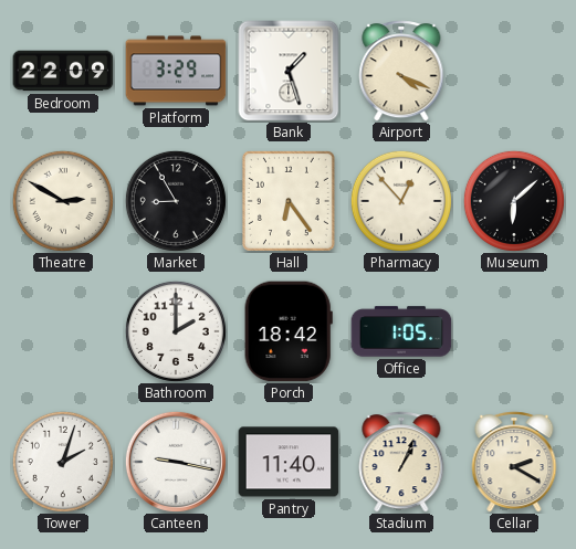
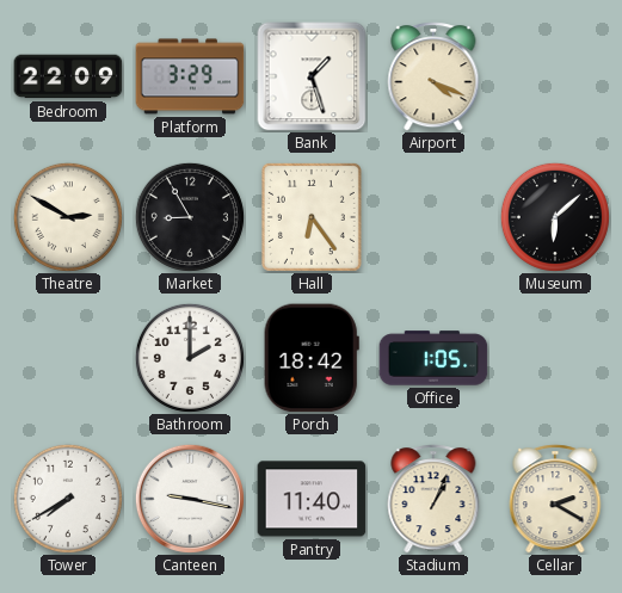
Pharmacy: 12:53 -> none
Tower: 2:03 -> 7:40
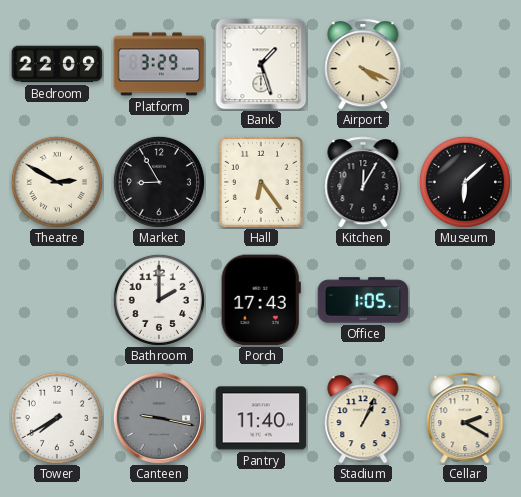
Kitchen: none -> 12:05
Porch: 18:42 -> 17:43
Canteen dial: white -> grey
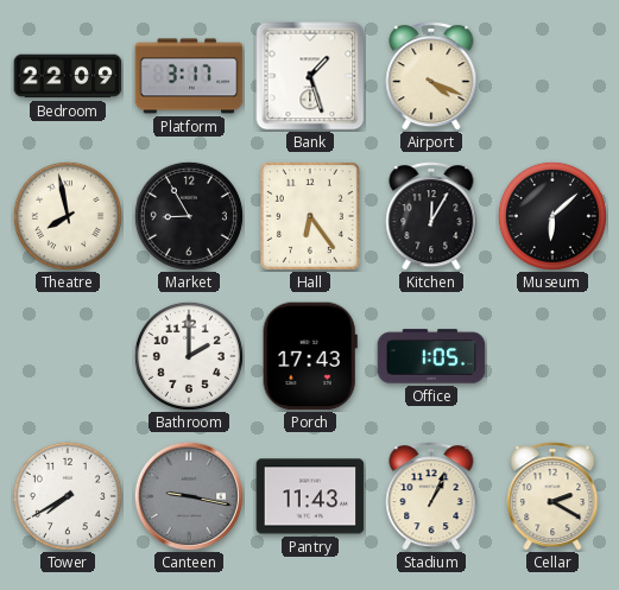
Platform: 3:29 -> 3:17
Theatre: 2:50 -> 7:58
Pantry: 11:40 -> 11:43
